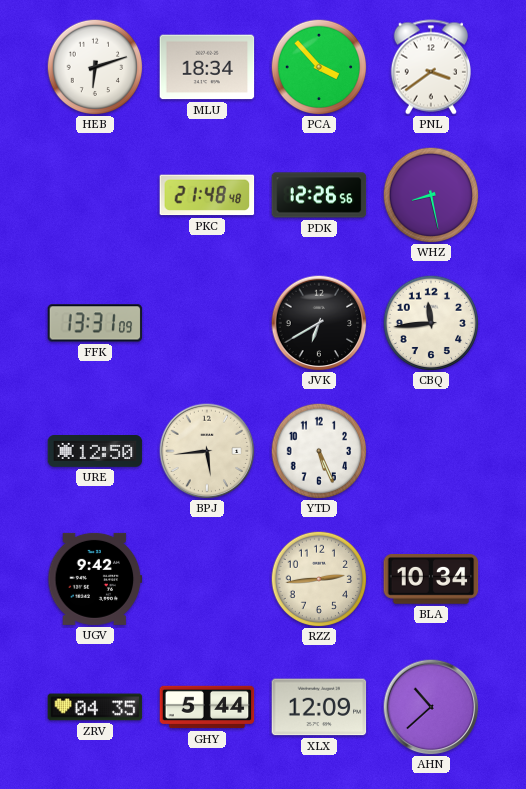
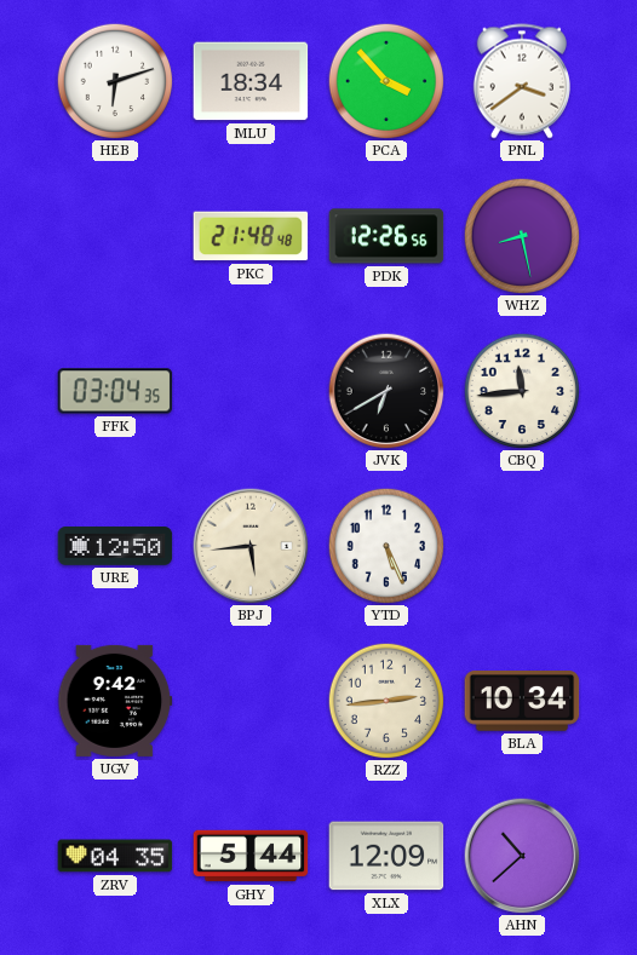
FFK: 13:31 -> 03:04
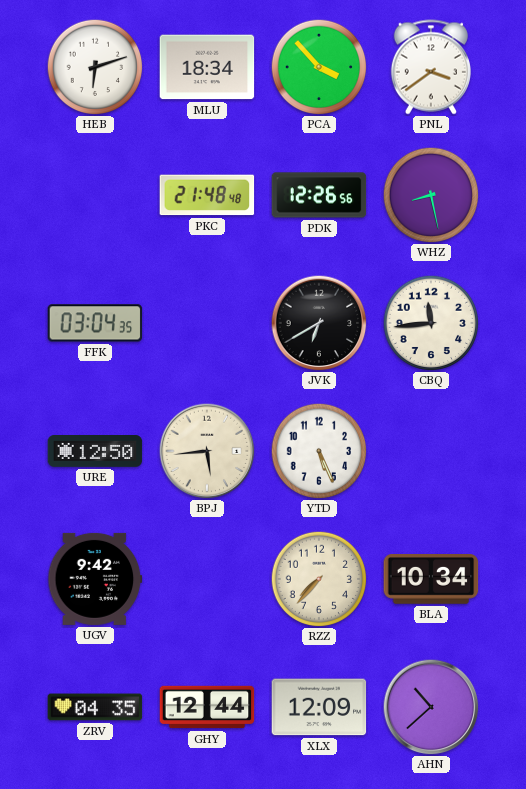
RZZ: 2:44 -> 7:37
GHY: 5:44 -> 12:44
